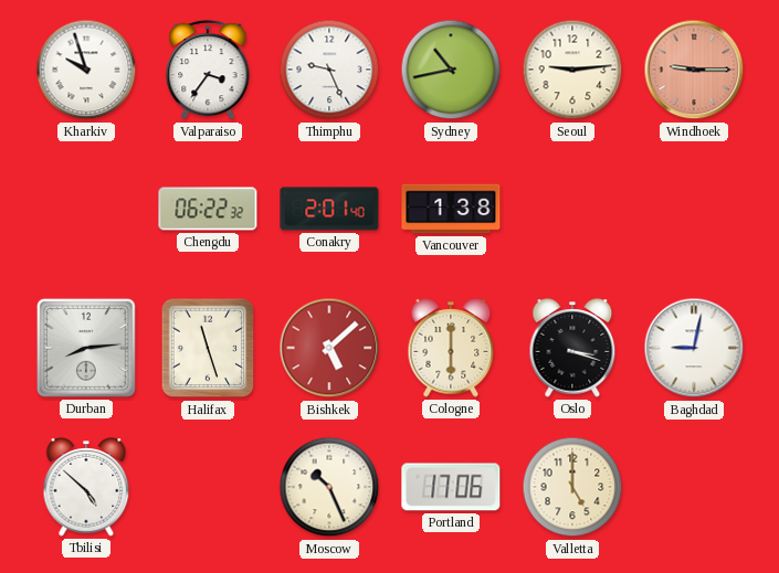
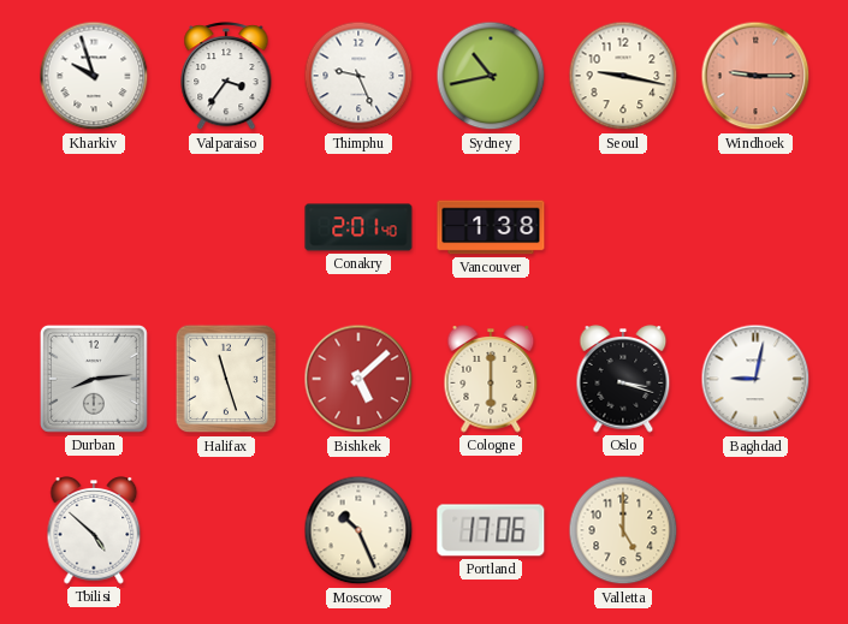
Seoul: 9:14 -> 9:17
Chengdu: 06:22 -> none
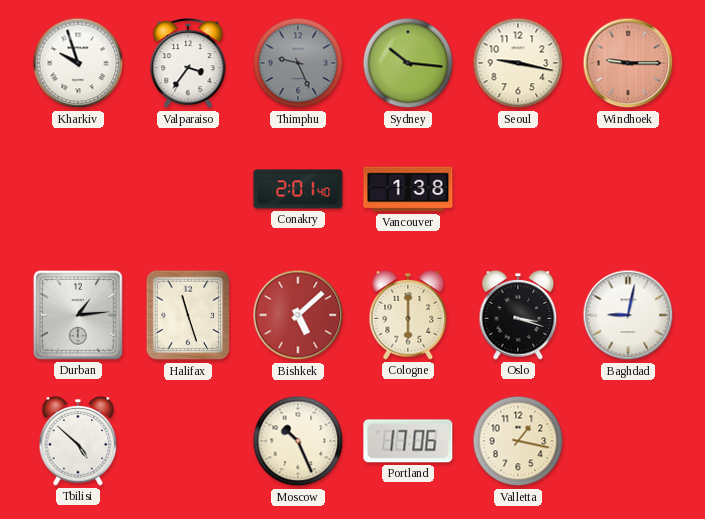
Thimphu dial: white -> grey
Sydney: 10:43 -> 10:16
Durban: 8:14 -> 1:14
Valletta: 5:00 -> 1:17
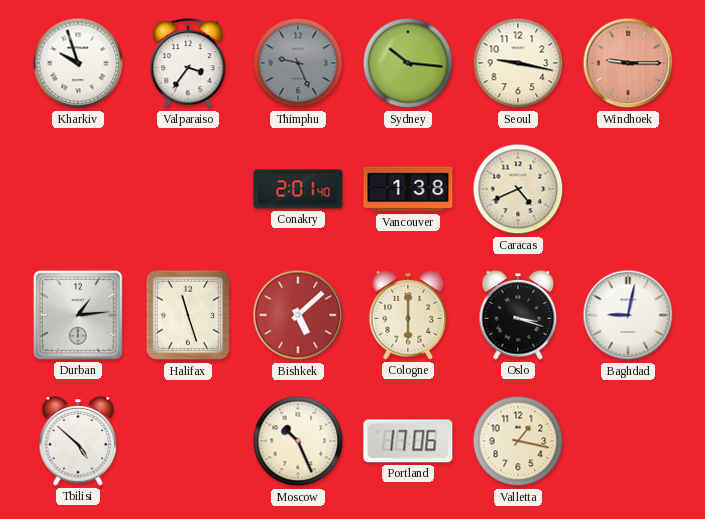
Caracas: none -> 4:41
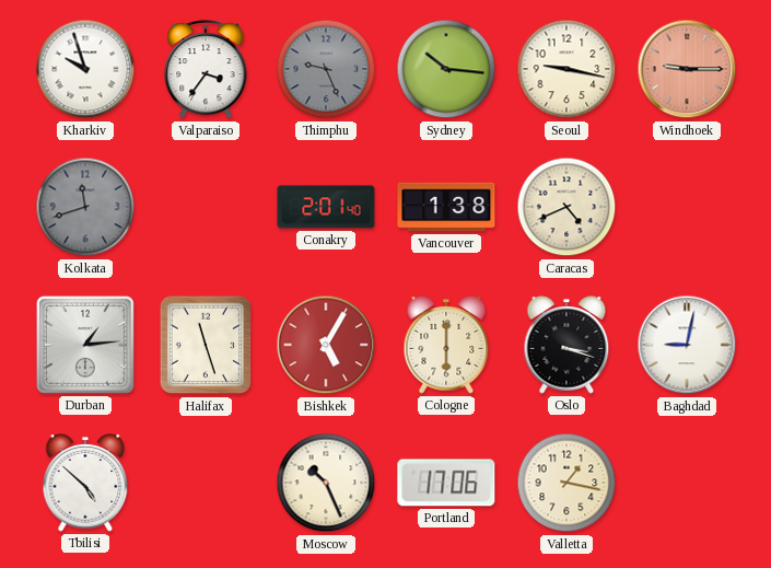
Kolkata: none -> 11:42
Bishkek: 5:08 -> 5:05
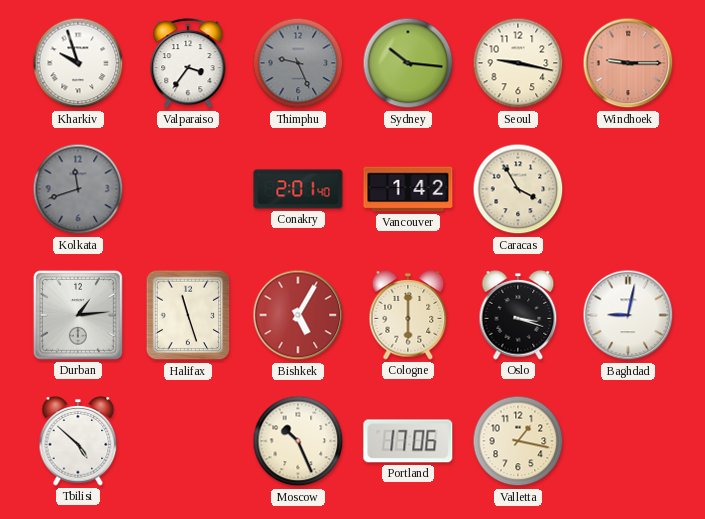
Vancouver: 1:38 -> 1:42
Caracas: 4:41 -> 3:55
